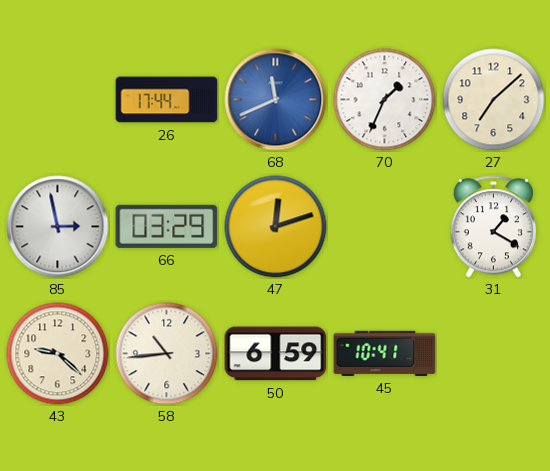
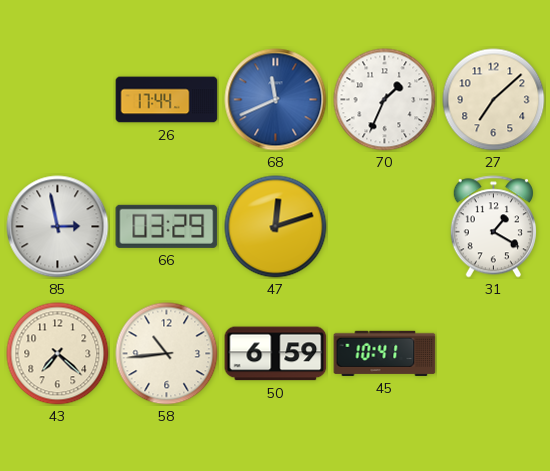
43: 9:22 -> 7:22
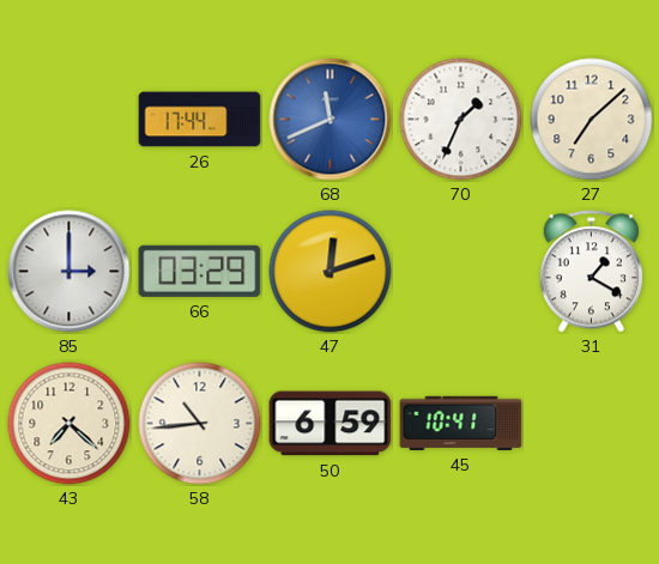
85: 2:58 -> 3:00
